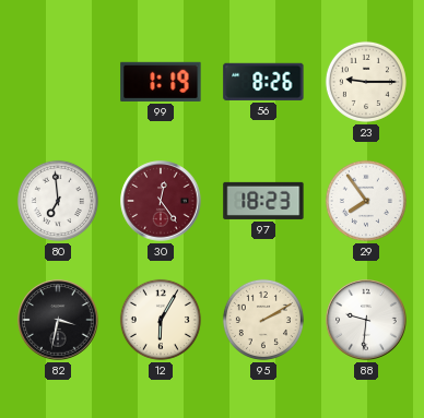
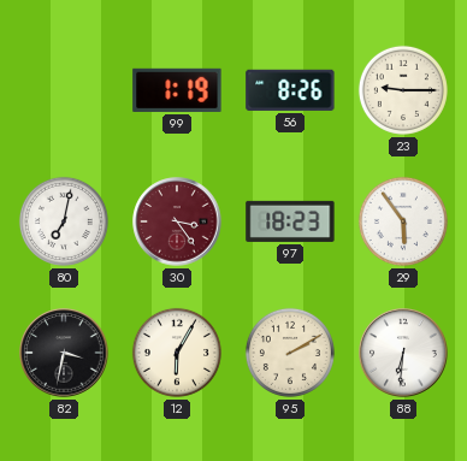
80: 6:59 -> 7:02
30: 12:24 -> 3:24
29: 7:54 -> 5:54
88: 9:31 -> 6:31
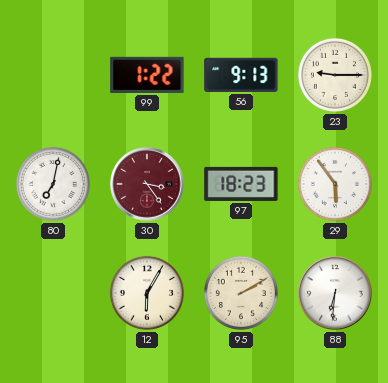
99: 1:19 -> 1:22
56: 8:26 -> 9:13
82: 3:32 -> none
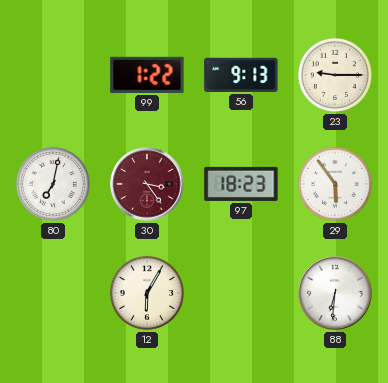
95: 2:10 -> none
